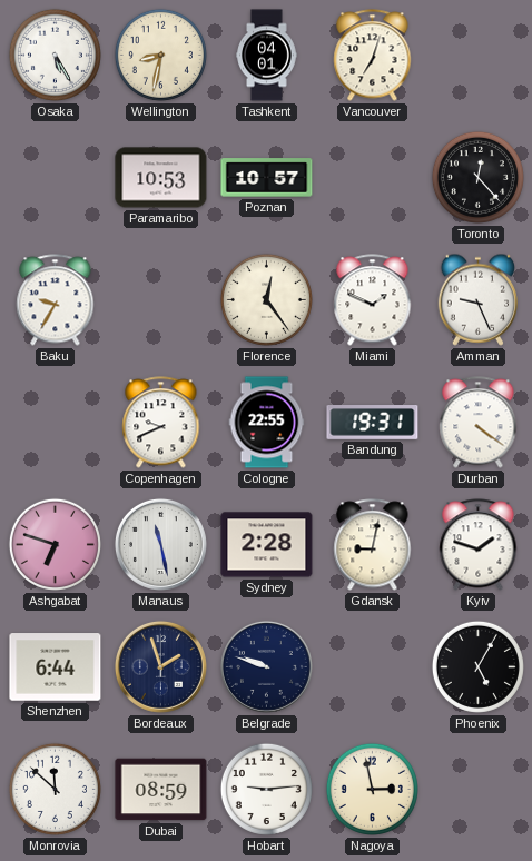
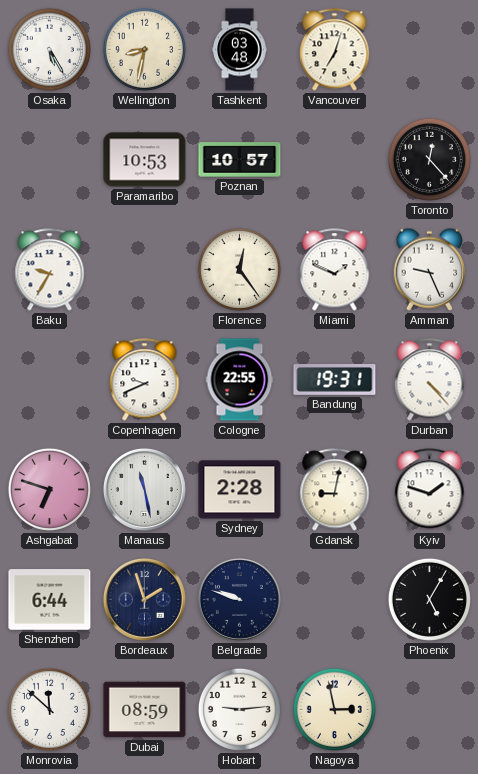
Tashkent: 04:01 -> 03:48
Durban: 4:21 -> 4:23
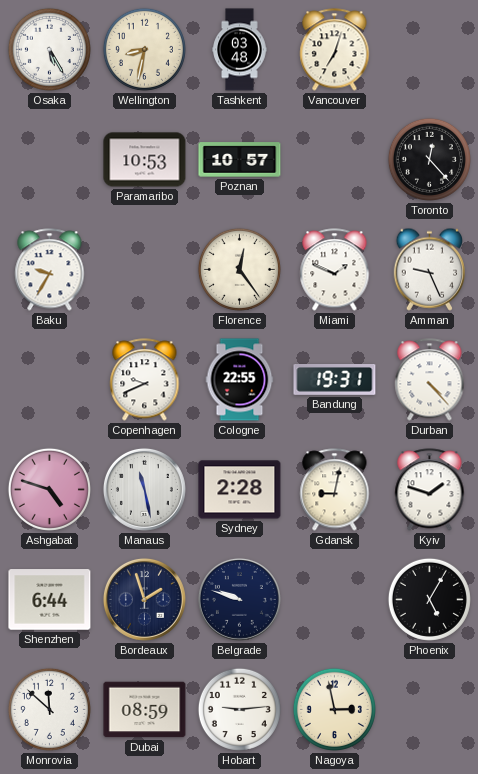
Ashgabat: 6:48 -> 4:48
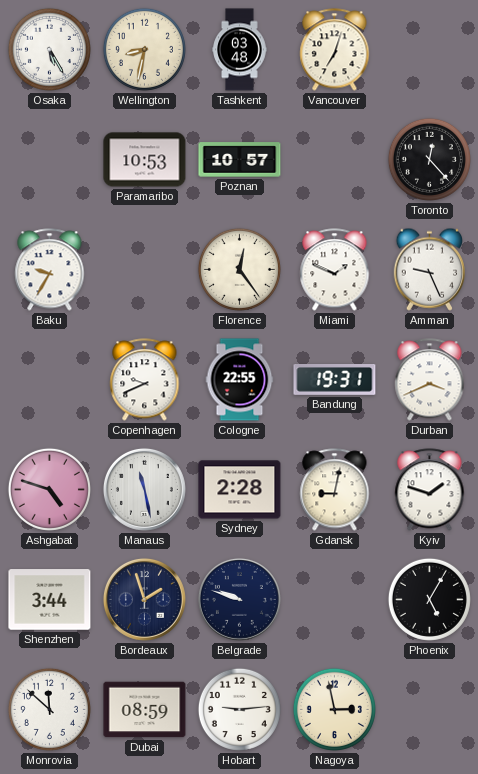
Durban: 4:23 -> 3:41
Shenzhen: 6:44 -> 3:44
